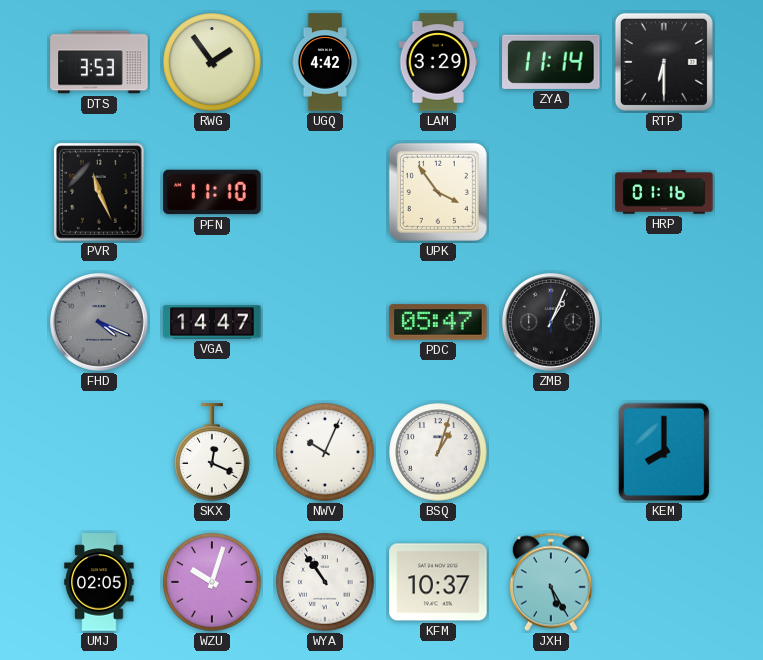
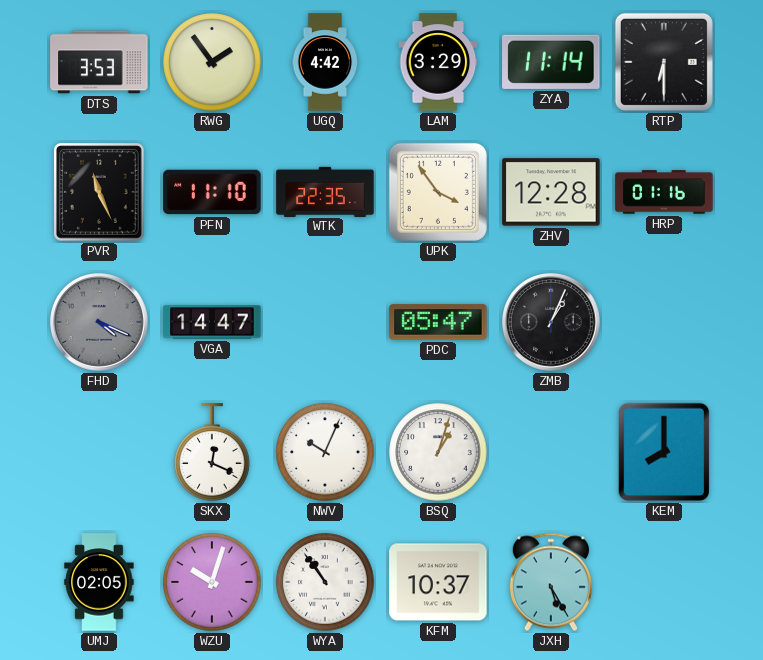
WTK: none -> 22:35
ZHV: none -> 12:28
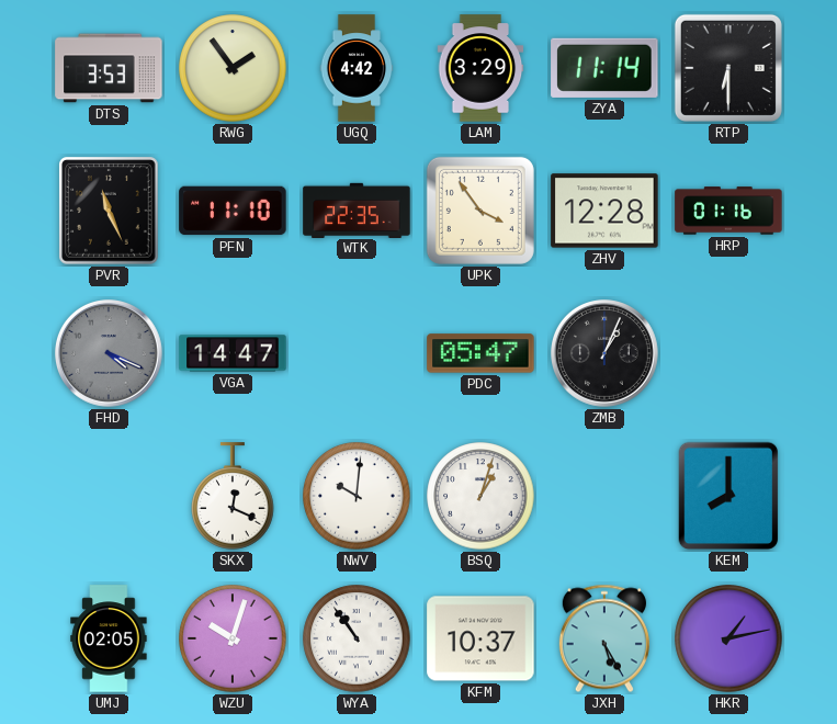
NWV: 10:04 -> 10:01
HKR: none -> 1:13
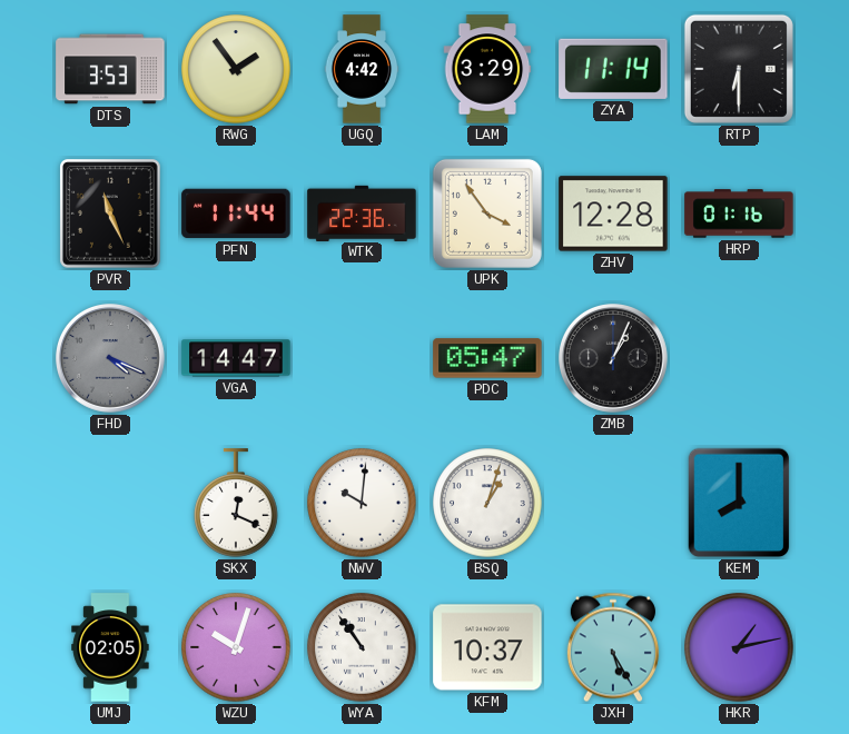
PFN: 11:10 -> 11:44
WTK: 22:35 -> 22:36
